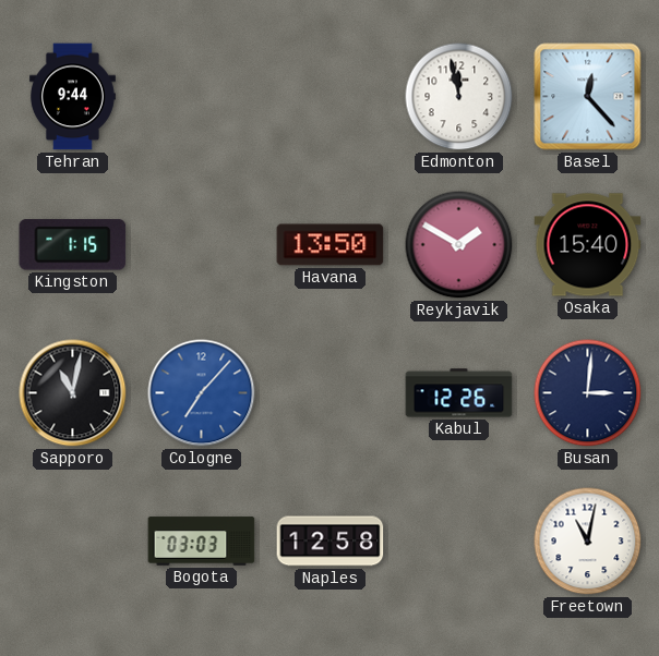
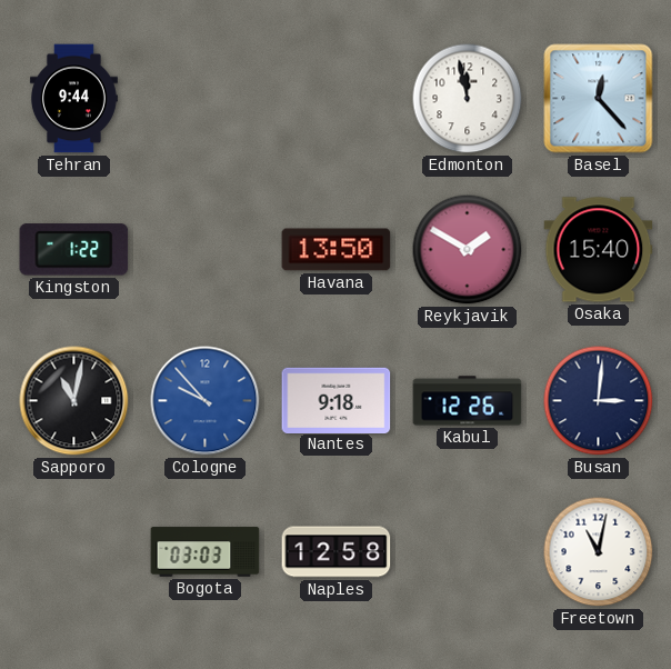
Kingston: 1:15 -> 1:22
Cologne: 7:07 -> 9:53
Nantes: none -> 9:18
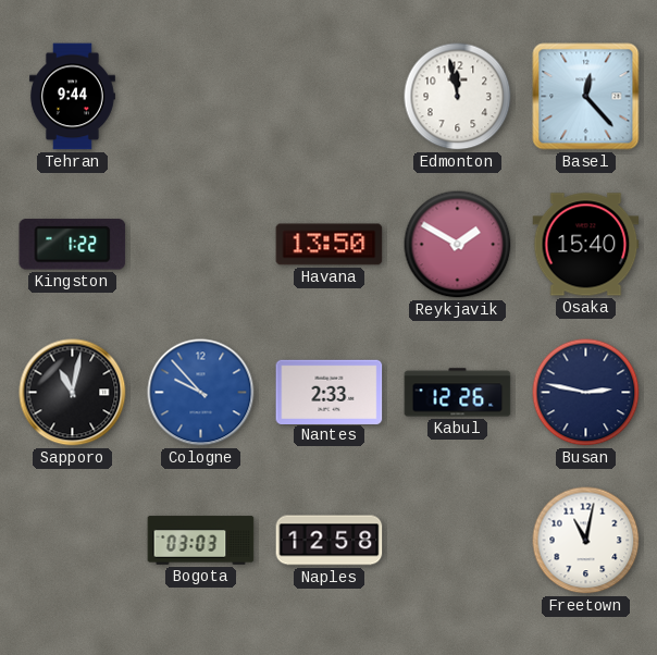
Nantes: 9:18 -> 2:33
Busan: 3:01 -> 2:47
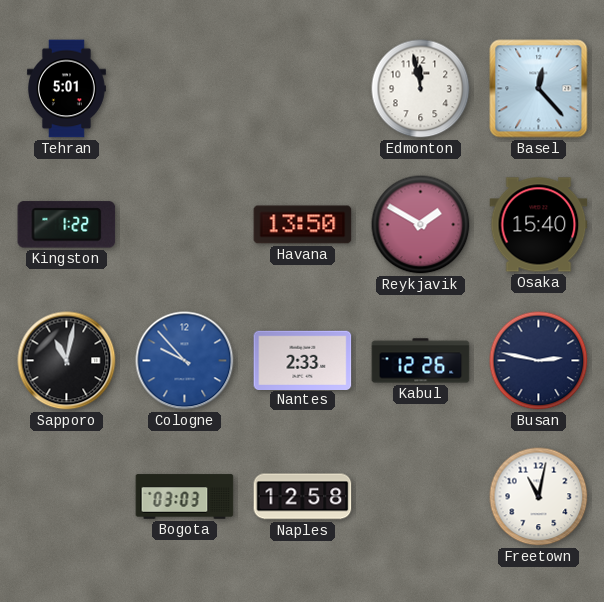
Tehran: 9:44 -> 5:01
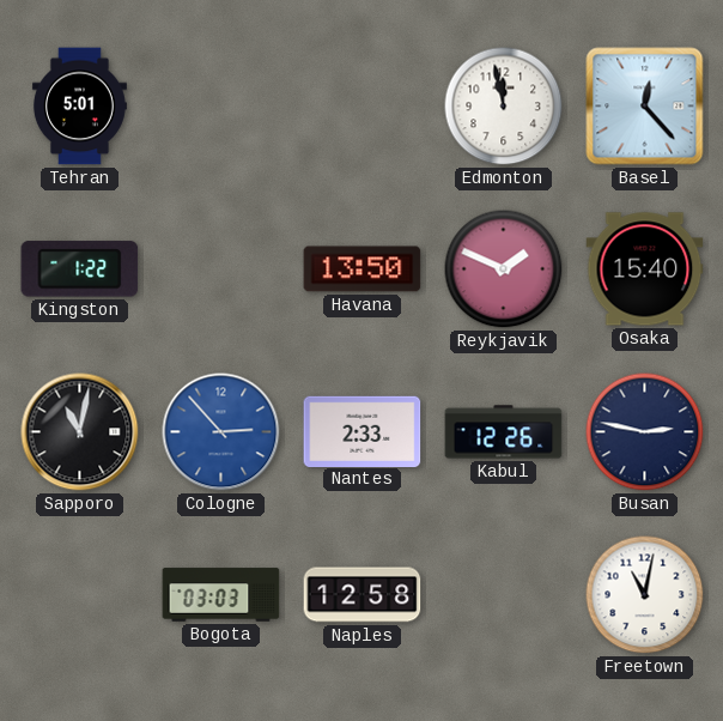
Reykjavik: 1:50 -> 1:49
Cologne: 9:53 -> 2:53
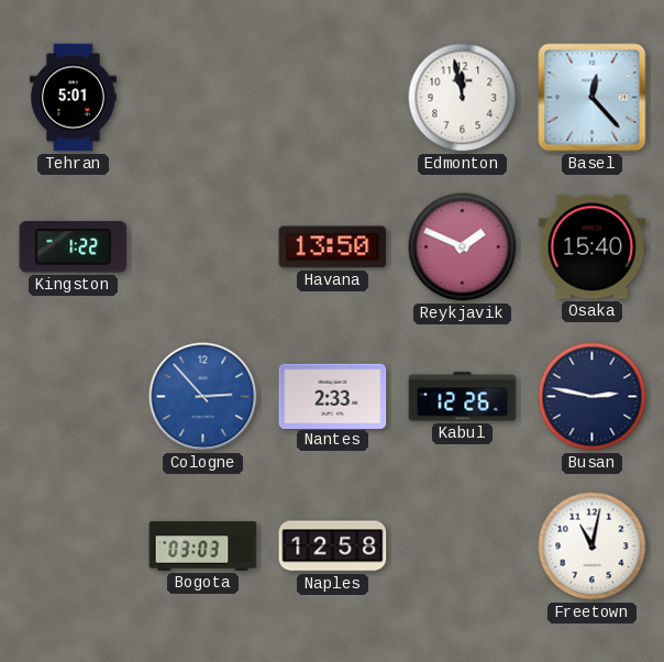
Sapporo: 11:02 -> none
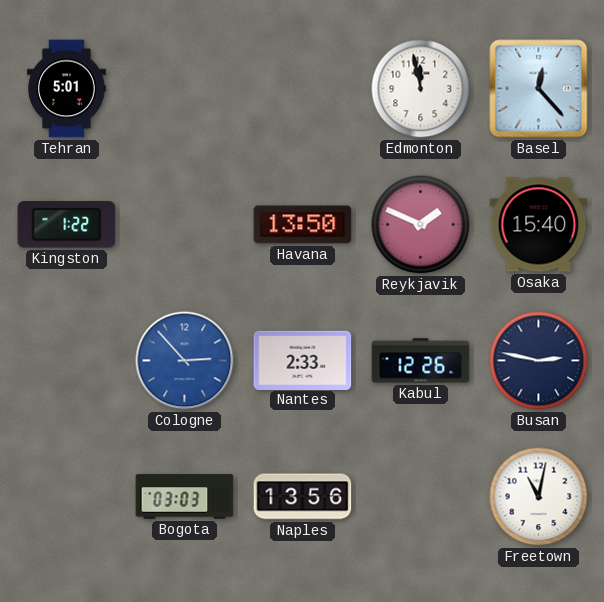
Naples: 12:58 -> 13:56
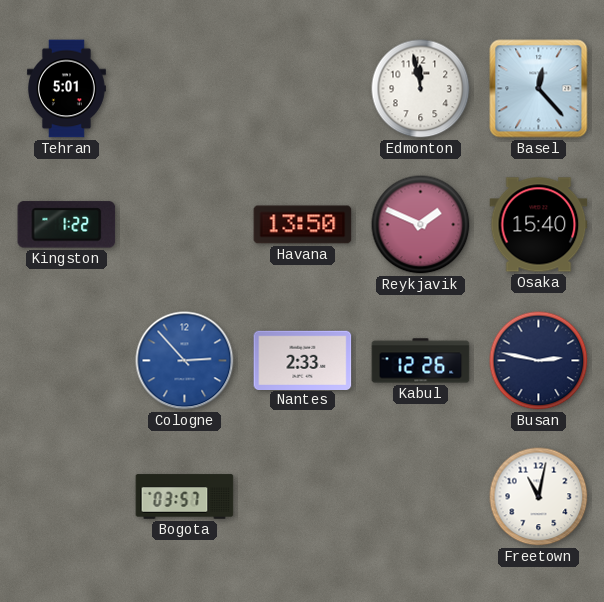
Bogota: 03:03 -> 03:57
Naples: 13:56 -> none
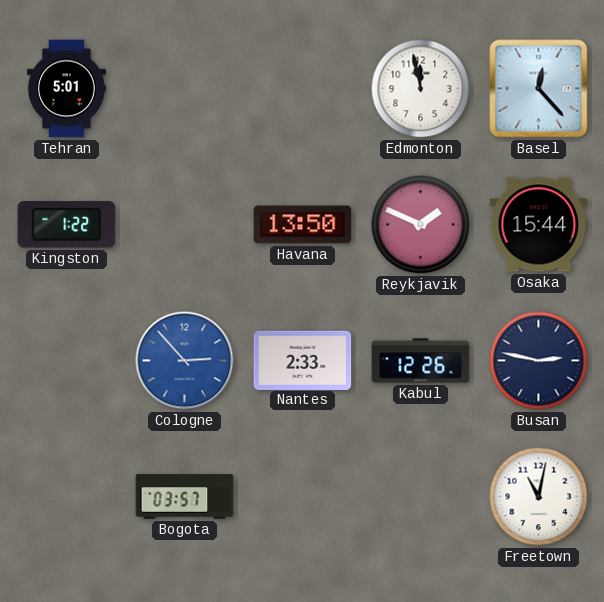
Osaka: 15:40 -> 15:44
